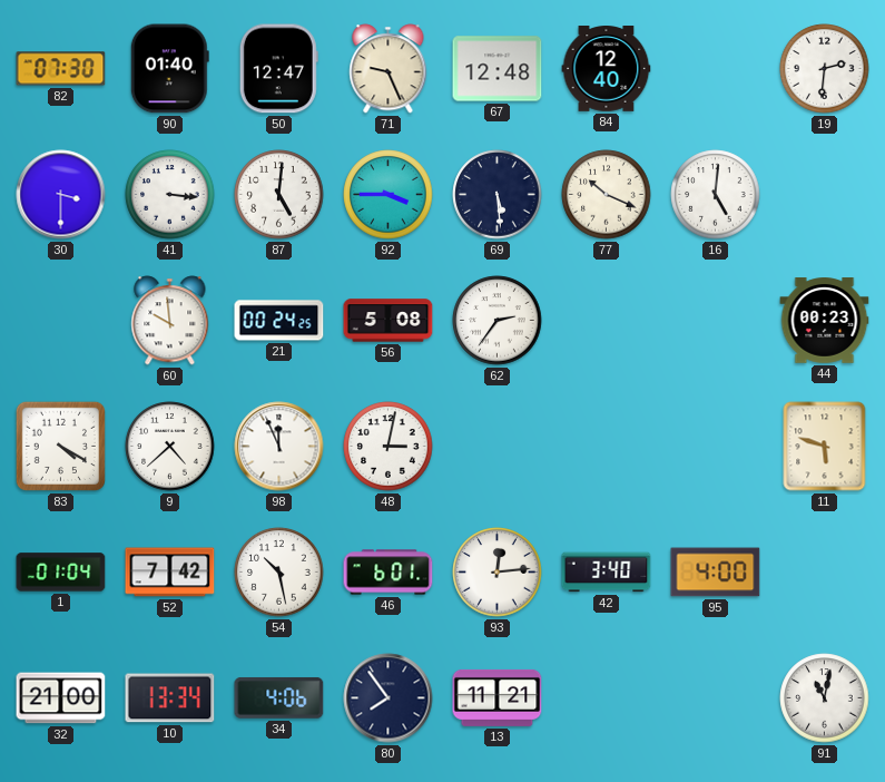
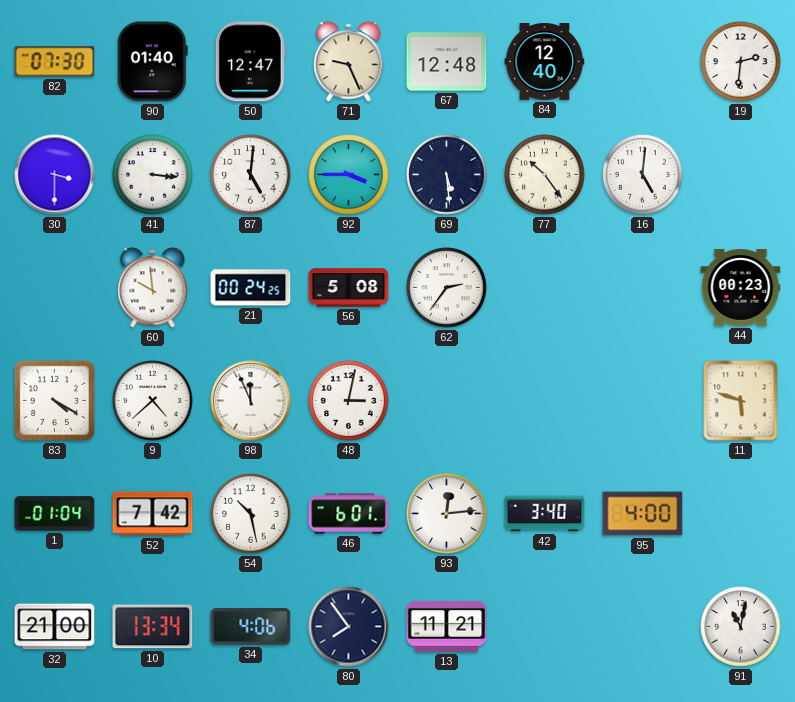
77: 10:19 -> 10:24
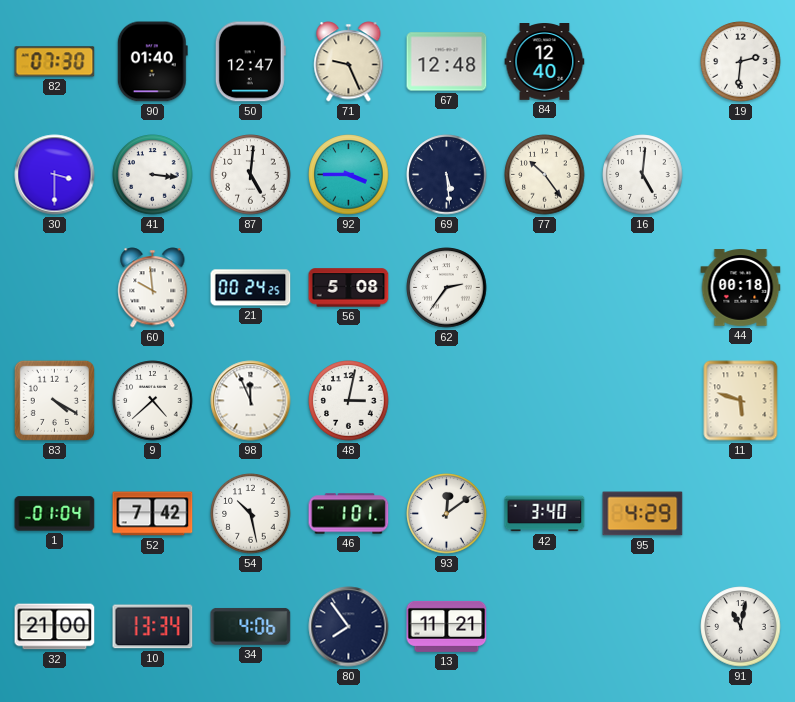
44: 00:23 -> 00:18
46: 6:01 -> 1:01
93: 12:14 -> 12:09
95: 4:00 -> 4:29
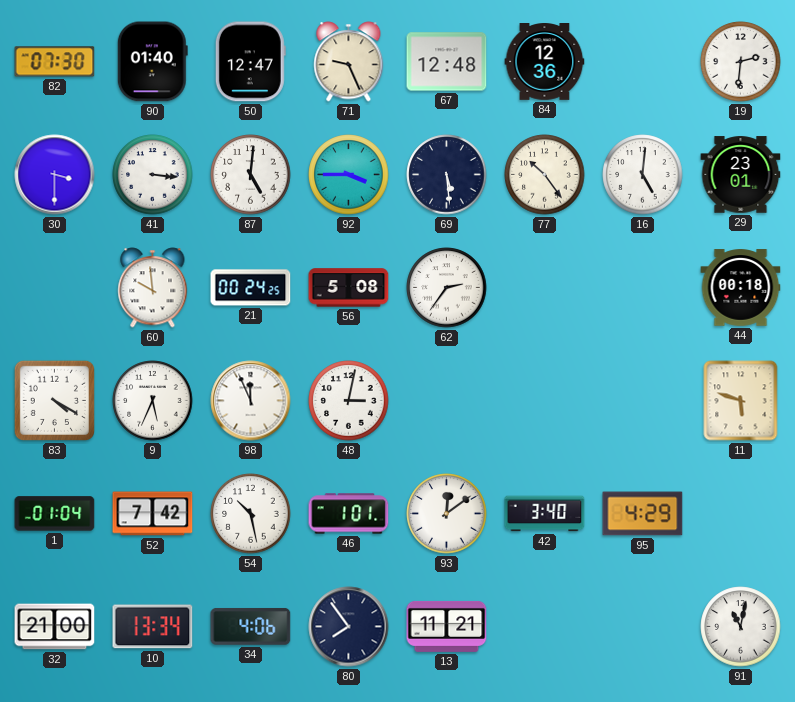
84: 12:40 -> 12:36
29: none -> 23:01
9: 4:38 -> 5:34
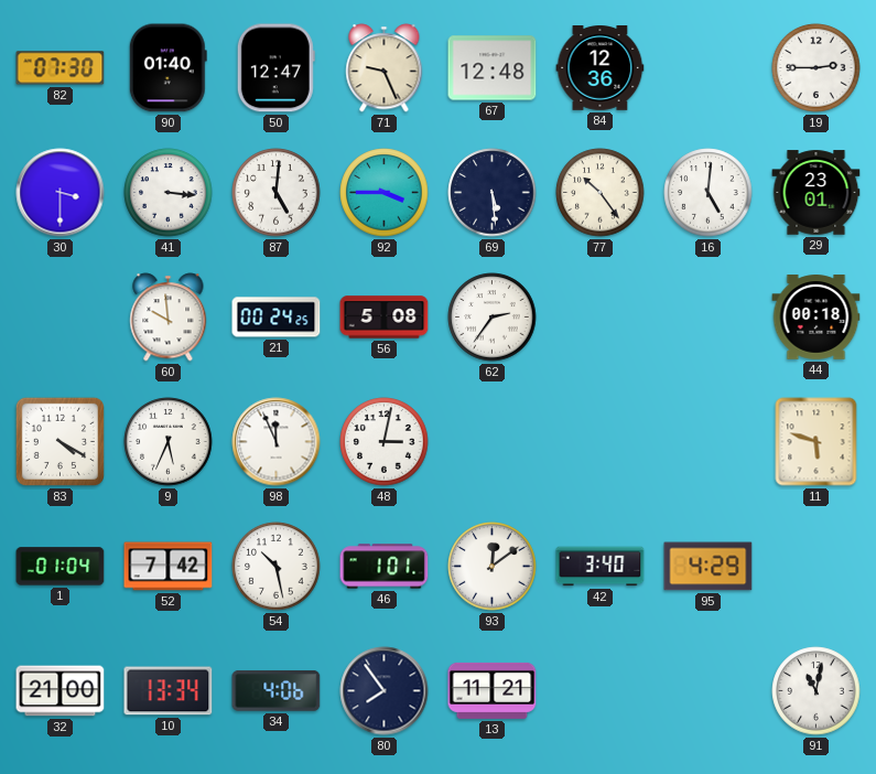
19: 2:31 -> 2:45
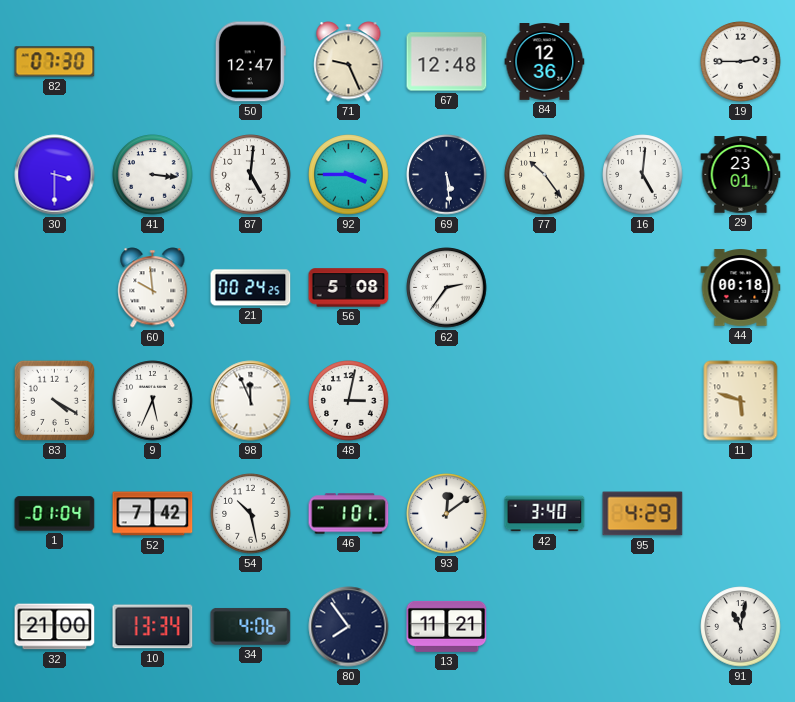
90: 01:40 -> none
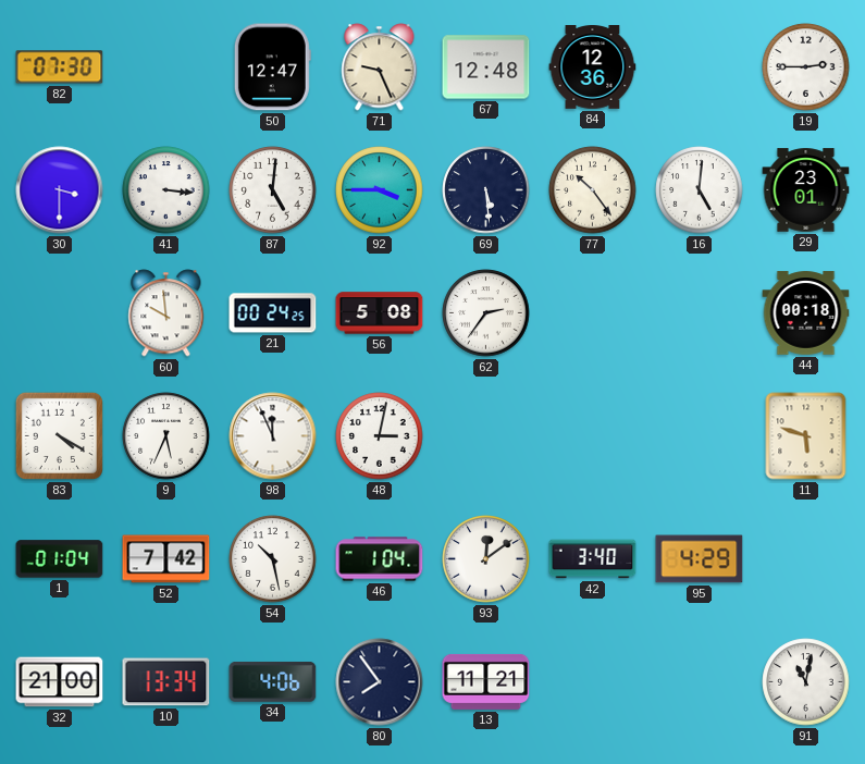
46: 1:01 -> 1:04
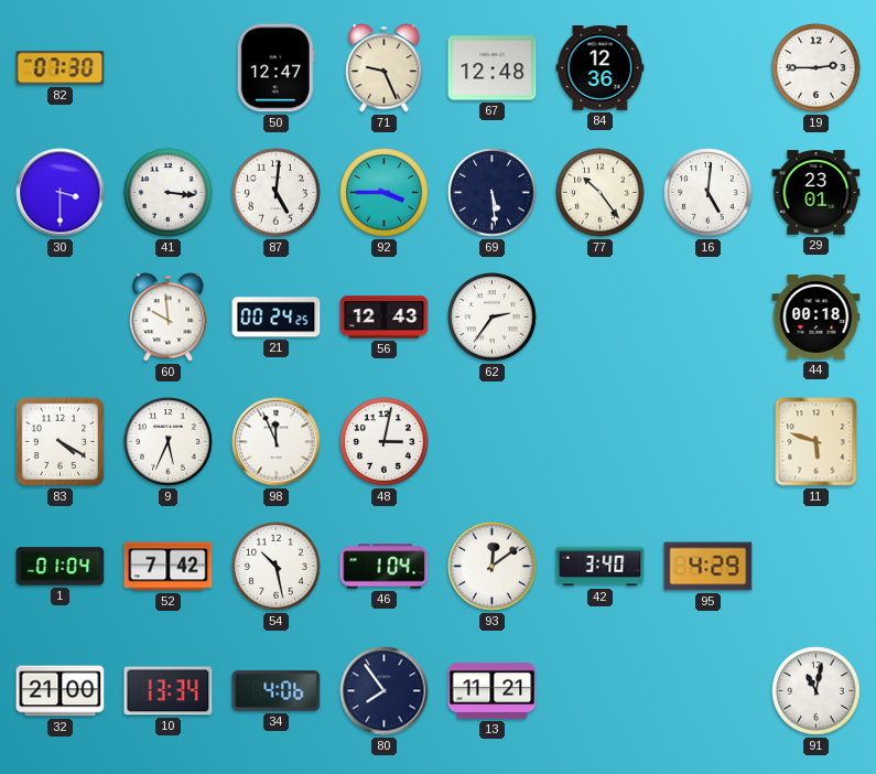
56: 5:08 -> 12:43
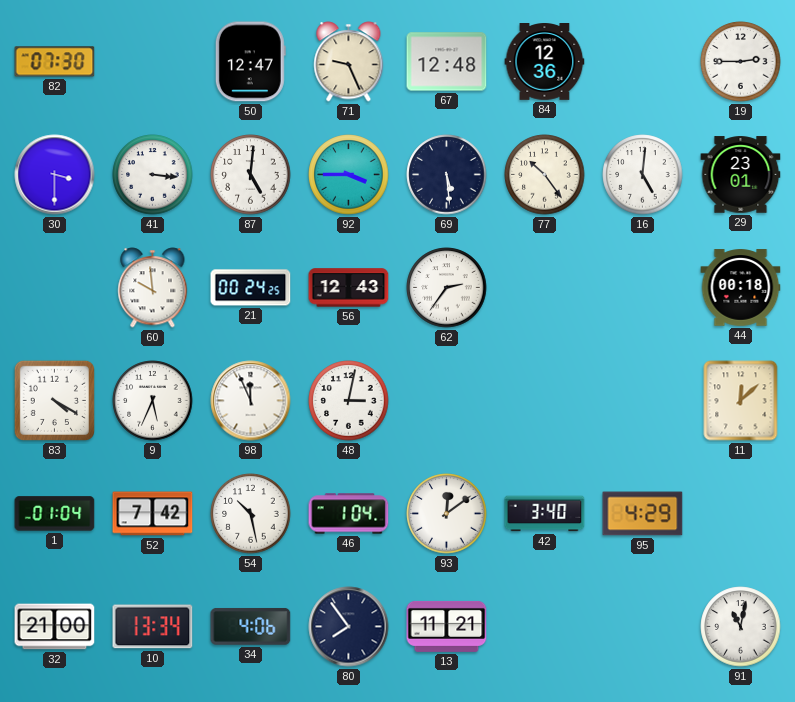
11: 5:48 -> 12:08
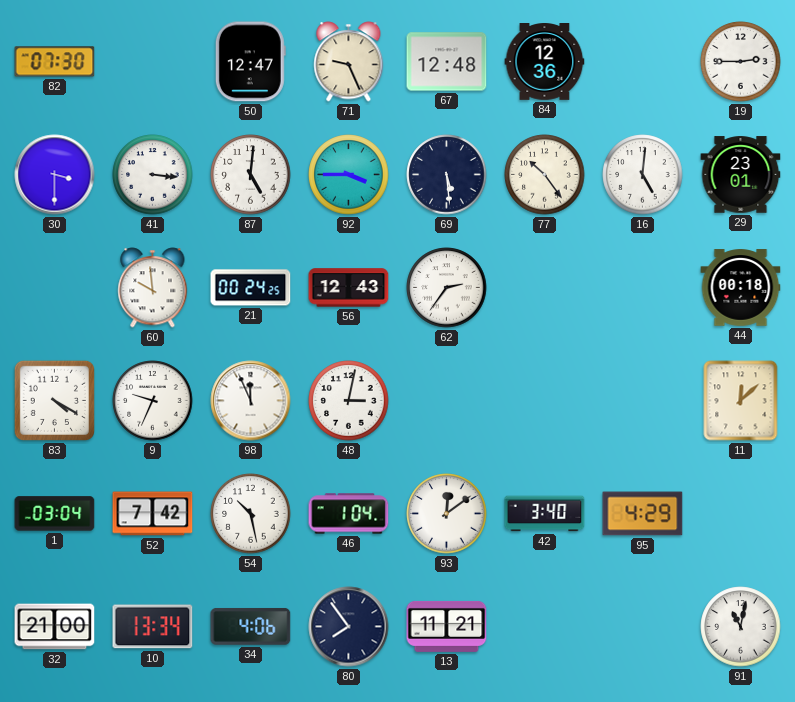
9: 5:34 -> 9:34
1: 01:04 -> 03:04
